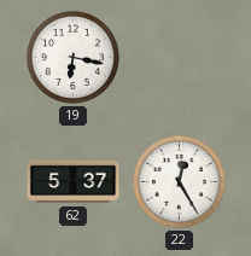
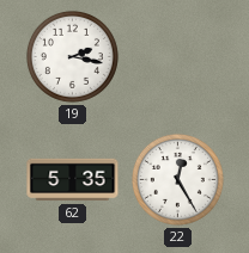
19: 6:17 -> 2:17
62: 5:37 -> 5:35
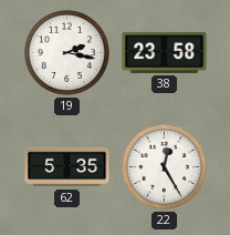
38: none -> 23:58
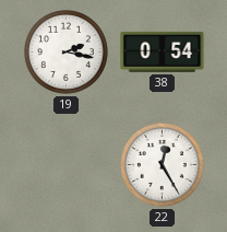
38: 23:58 -> 0:54
62: 5:35 -> none
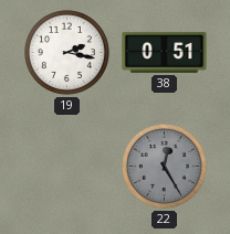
38: 0:54 -> 0:51
22 dial: white -> grey
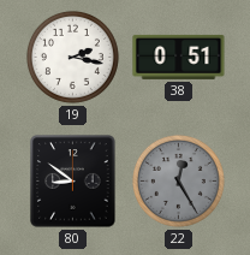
80: none -> 8:51
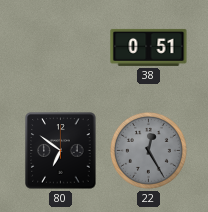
19: 2:17 -> none
80: 8:51 -> 6:51
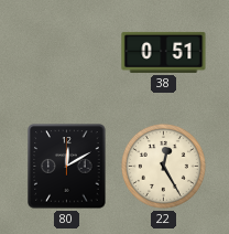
80: 6:51 -> 12:10
22 dial: grey -> cream
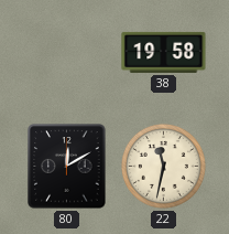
38: 0:51 -> 19:58
22: 12:25 -> 11:32
